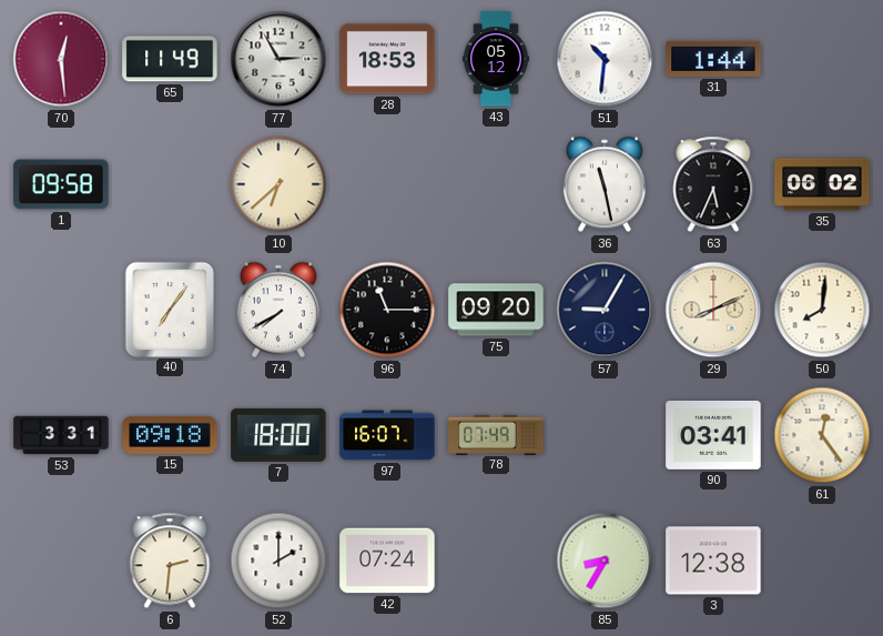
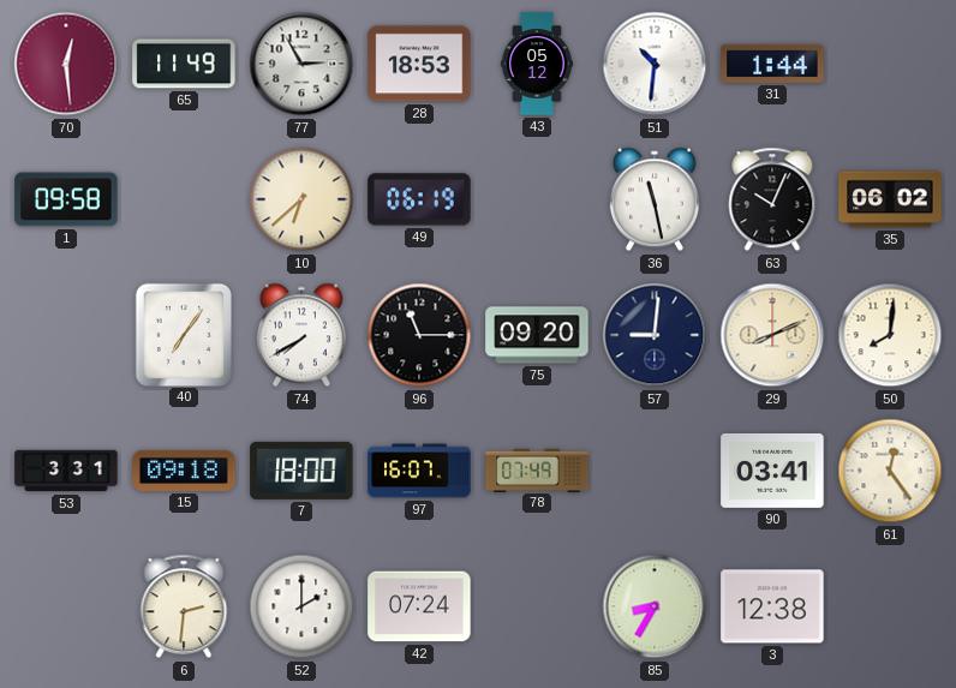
49: none -> 06:19
63: 5:34 -> 10:04
57: 9:05 -> 9:01
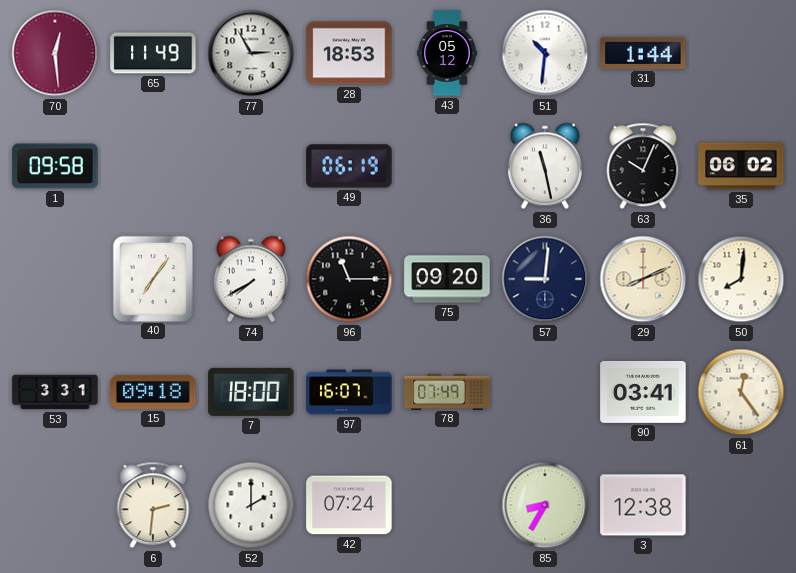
10: 6:38 -> none
